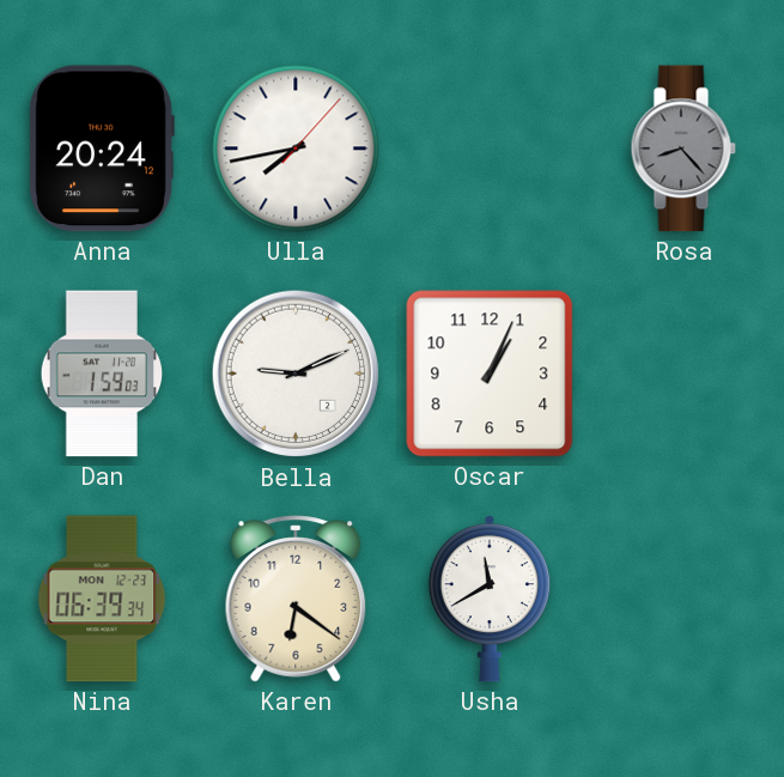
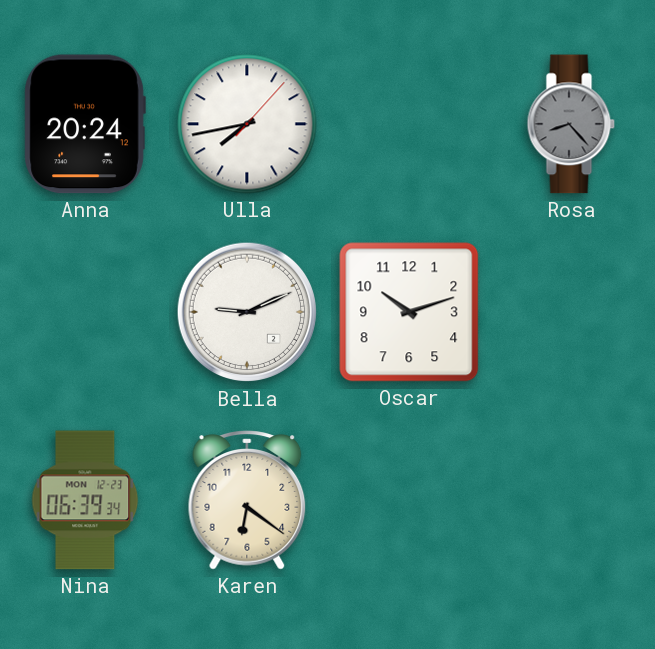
Dan: 1:59 -> none
Oscar: 1:04 -> 10:12
Usha: 11:40 -> none
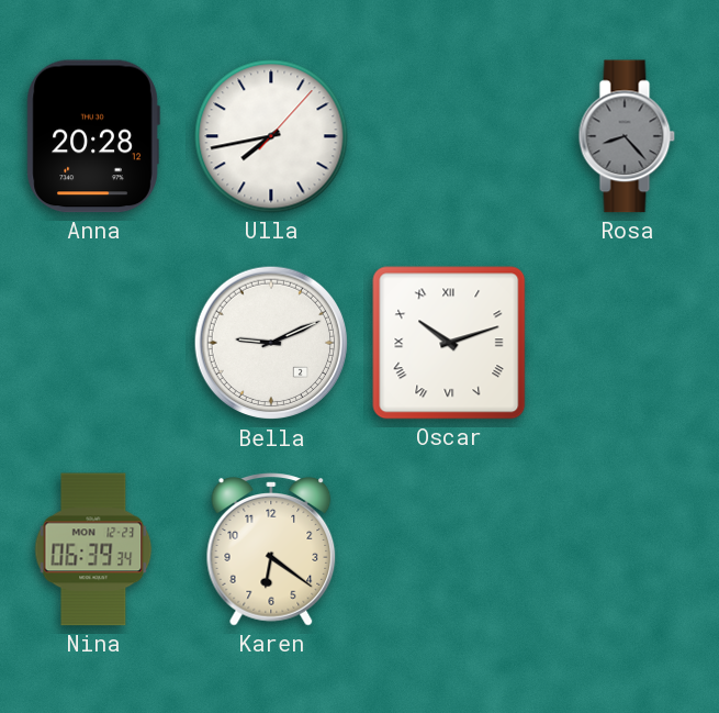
Anna: 20:24 -> 20:28
Oscar numerals: Arabic -> Roman
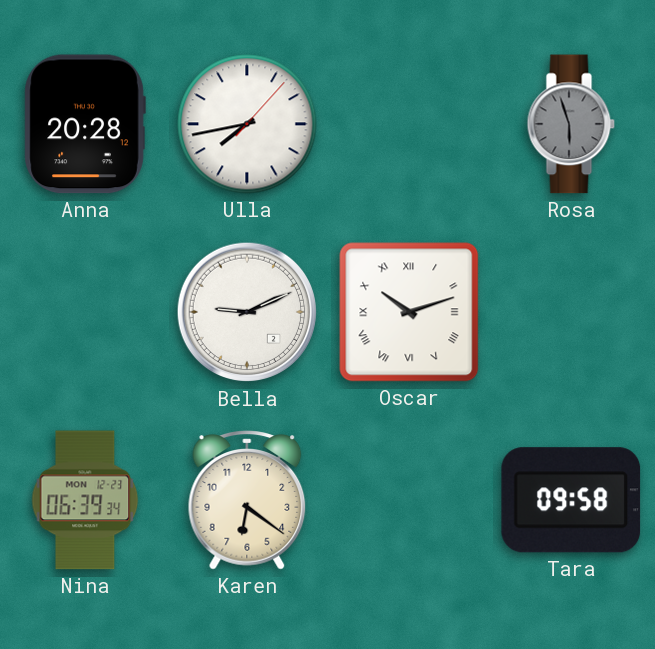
Rosa: 8:23 -> 5:57
Tara: none -> 09:58
